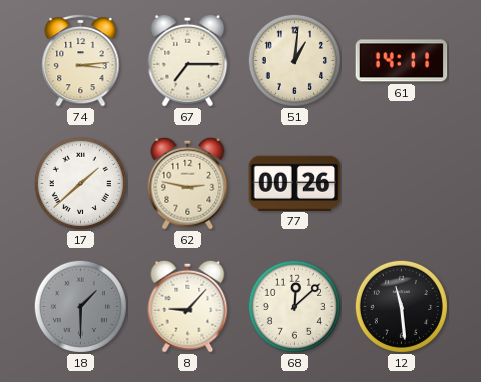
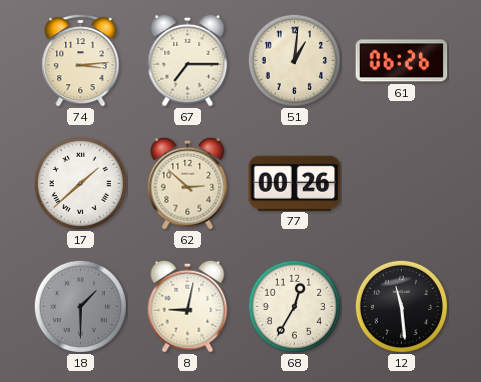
61: 14:11 -> 06:26
62: 2:47 -> 2:52
8: 9:07 -> 9:02
68: 12:08 -> 12:35
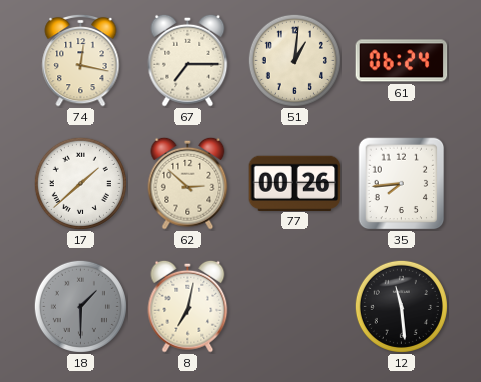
74: 3:14 -> 12:17
61: 06:26 -> 06:24
35: none -> 7:44
8: 9:02 -> 7:02
68: 12:35 -> none
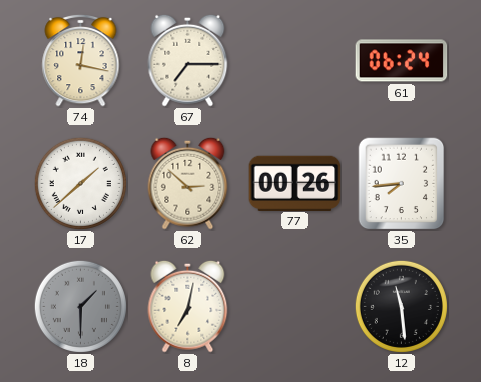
51: 1:01 -> none
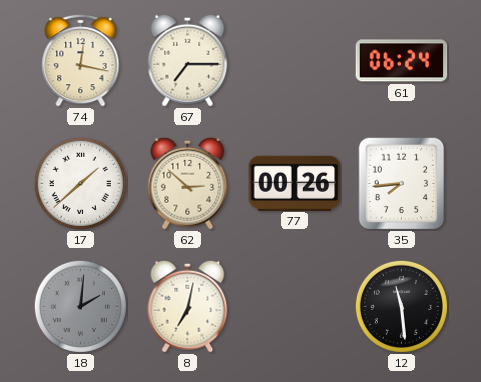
18: 1:30 -> 2:01
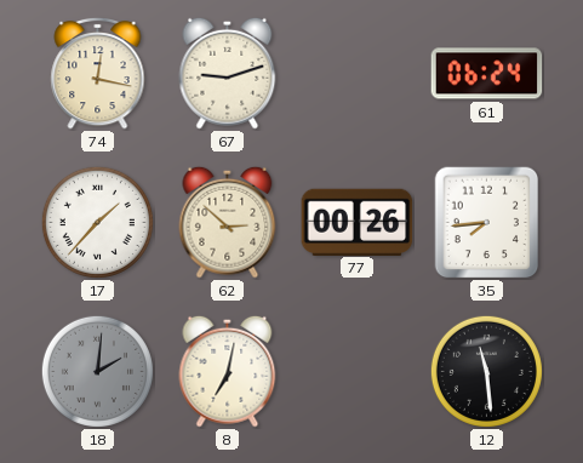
67: 7:15 -> 9:12
17: 1:38 -> 1:37
